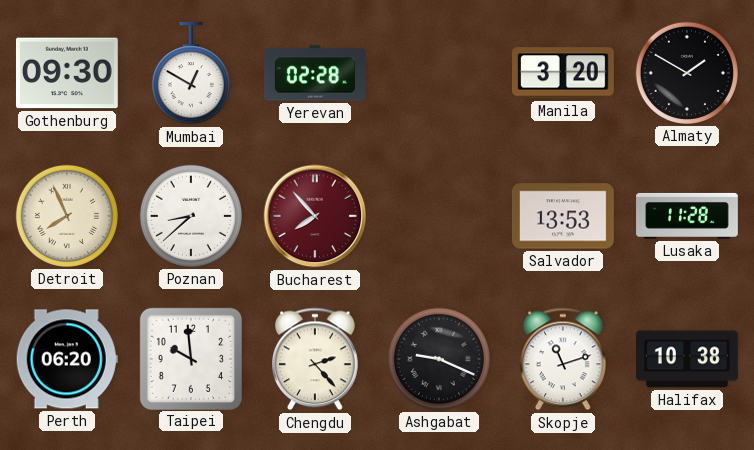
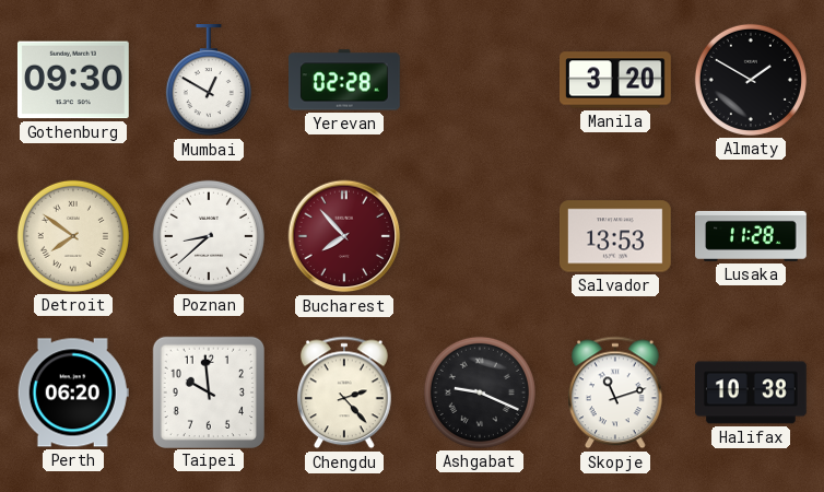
Detroit: 7:56 -> 7:51
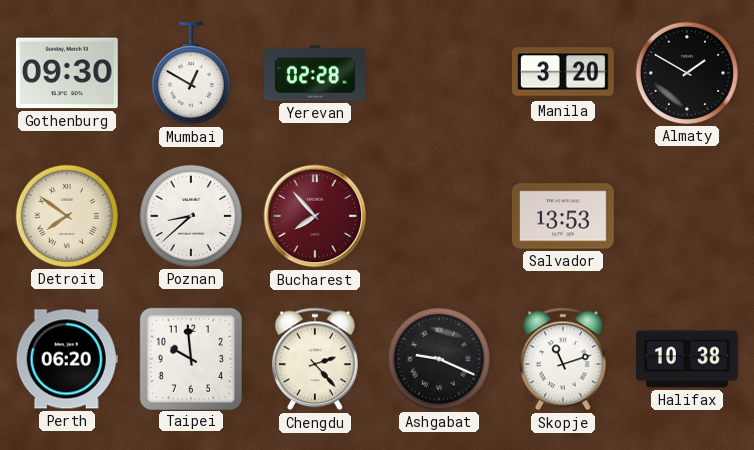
Lusaka: 11:28 -> none
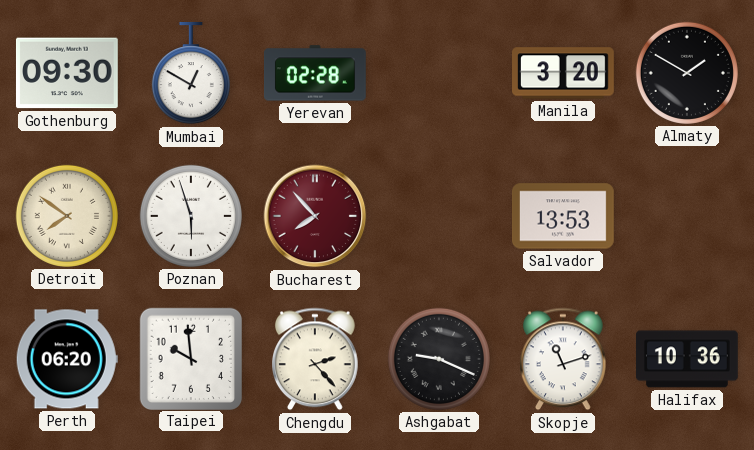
Poznan: 8:38 -> 5:57
Halifax: 10:38 -> 10:36
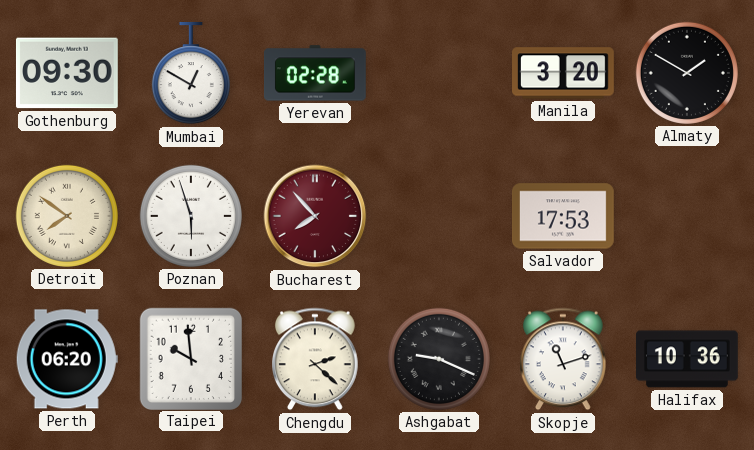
Salvador: 13:53 -> 17:53
Chengdu: 2:23 -> 2:22
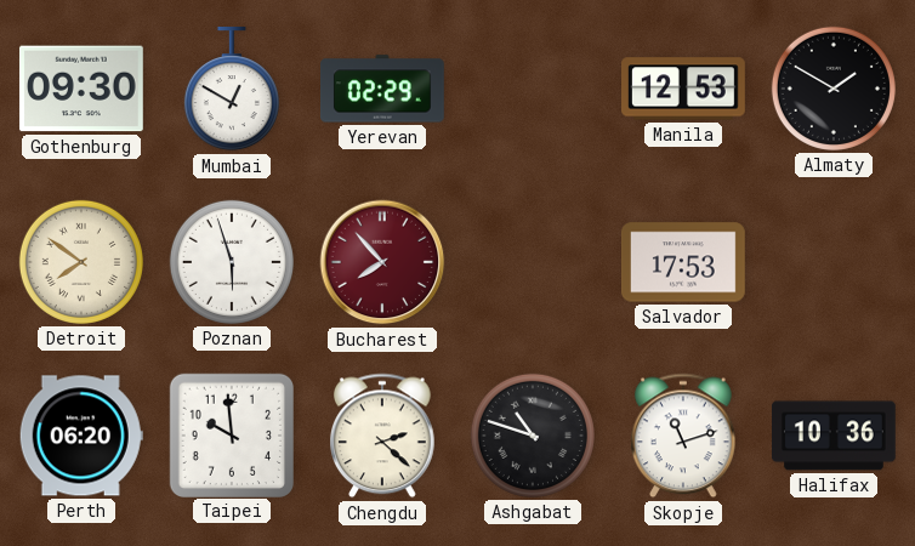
Yerevan: 02:28 -> 02:29
Manila: 3:20 -> 12:53
Ashgabat: 9:19 -> 10:48
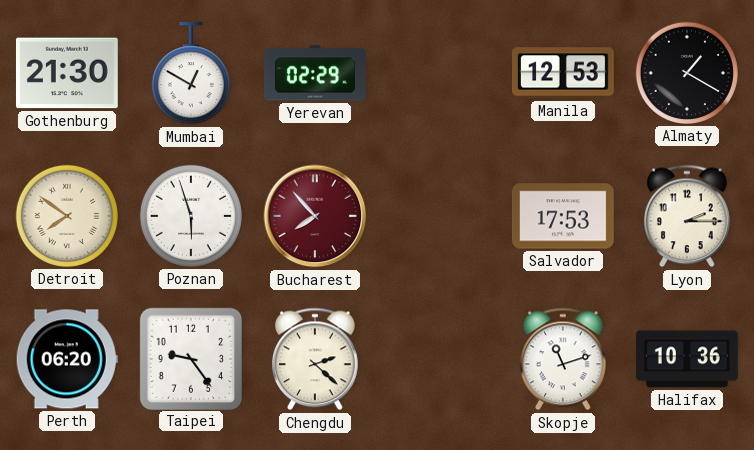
Gothenburg: 09:30 -> 21:30
Almaty: 1:50 -> 1:20
Lyon: none -> 2:15
Taipei: 9:59 -> 9:24
Ashgabat: 10:48 -> none
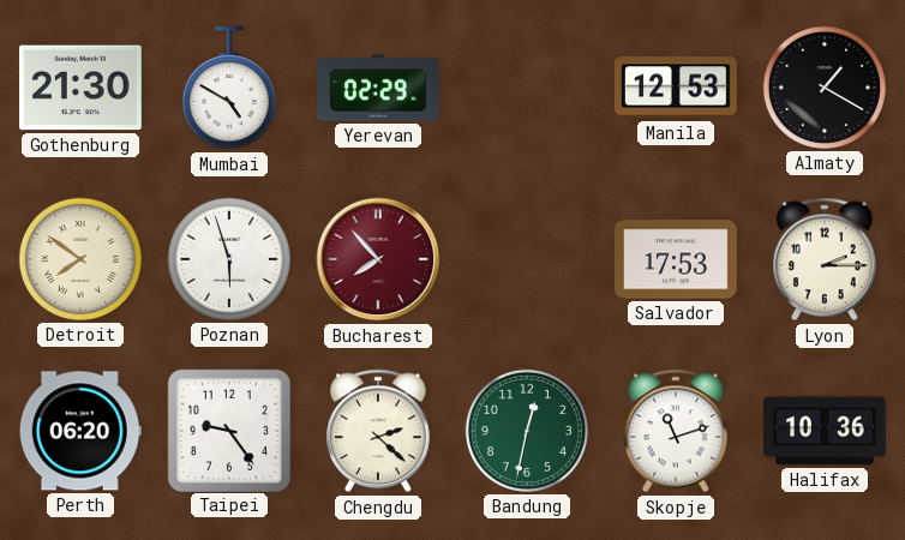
Mumbai: 12:50 -> 4:50
Bandung: none -> 12:32
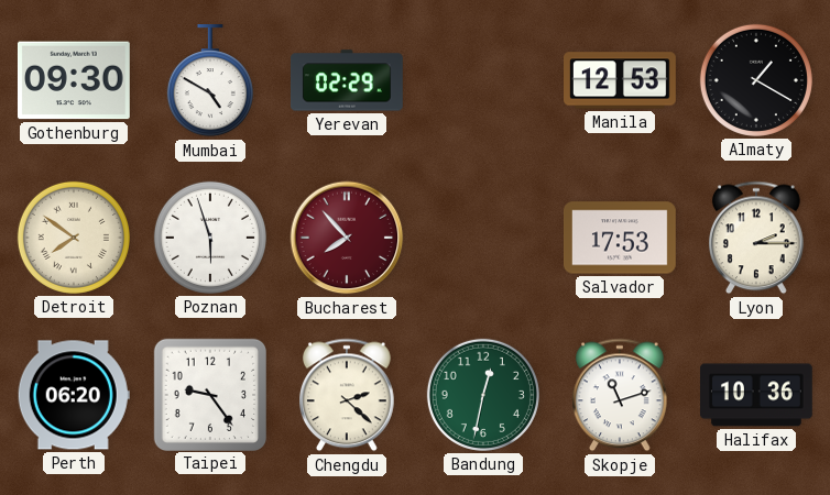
Gothenburg: 21:30 -> 09:30
